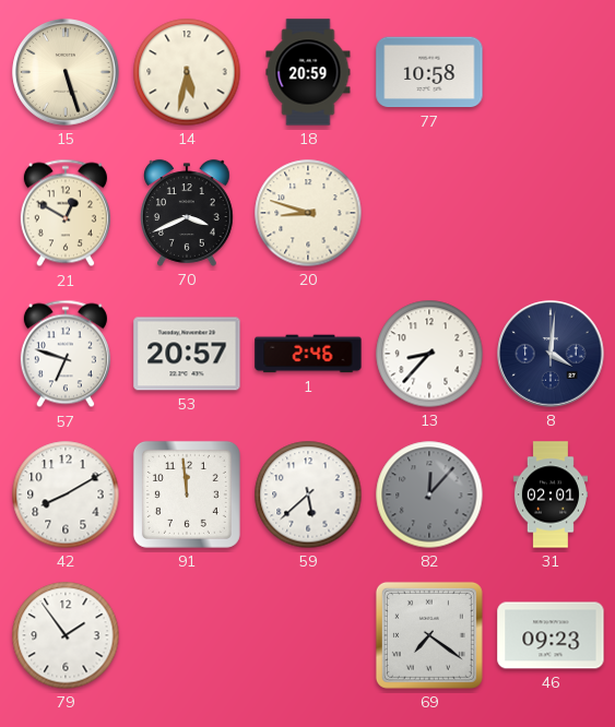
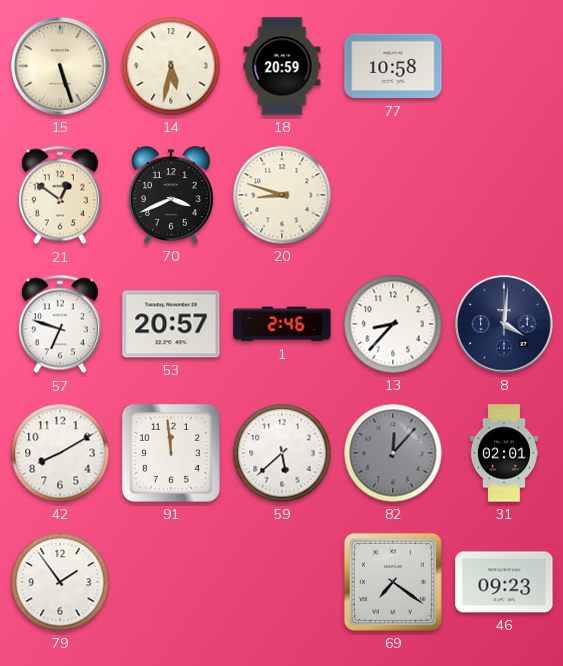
21: 12:50 -> 12:51
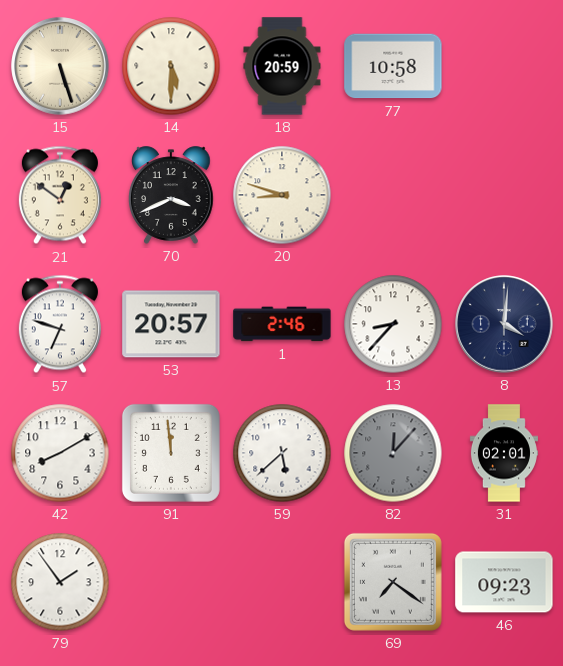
14: 5:32 -> 5:30
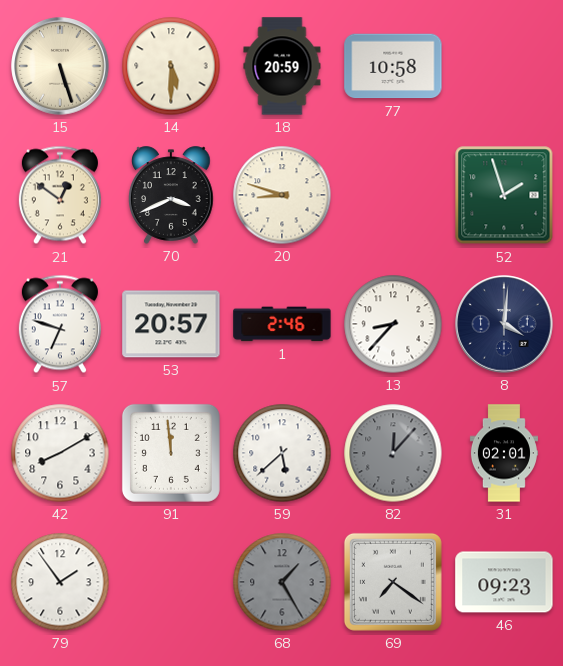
52: none -> 1:57
68: none -> 1:25
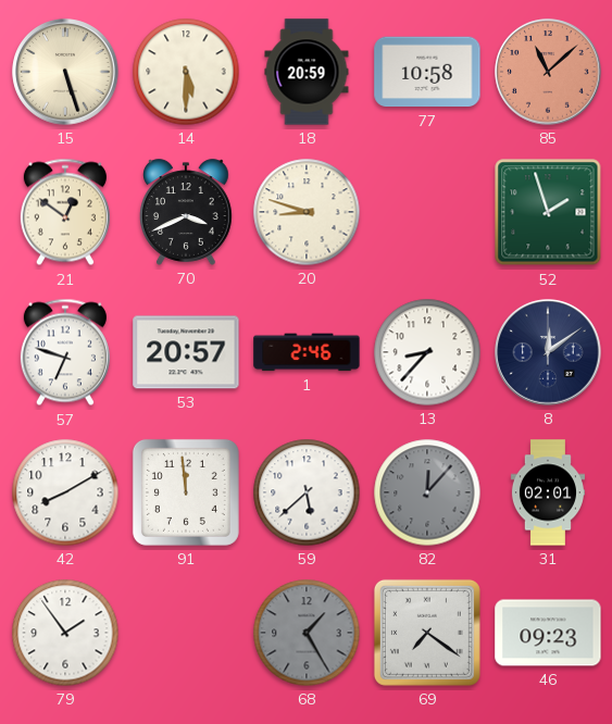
85: none -> 11:08
8: 4:01 -> 12:09
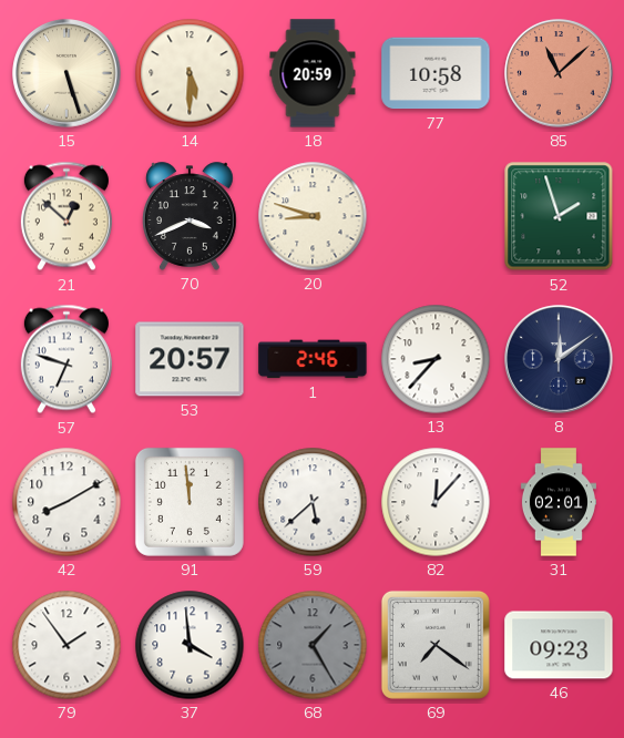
21: 12:51 -> 12:52
82 dial: grey -> white
37: none -> 3:59
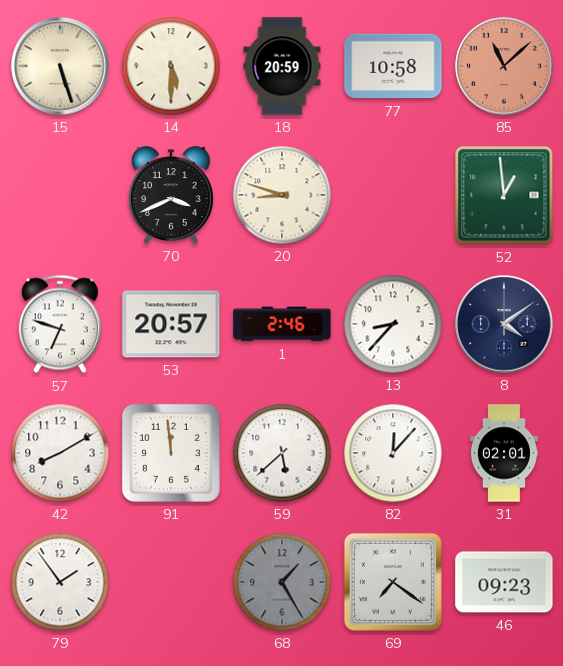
21: 12:52 -> none
52: 1:57 -> 12:59
8: 12:09 -> 4:09
37: 3:59 -> none
